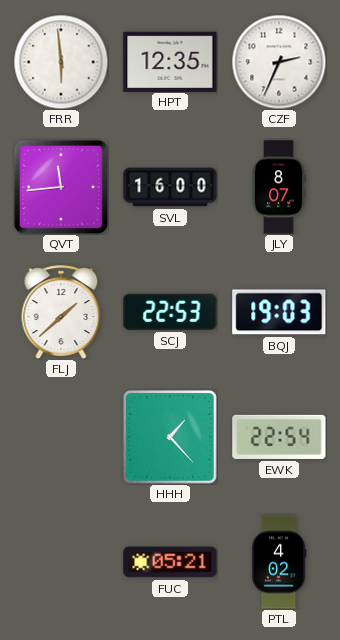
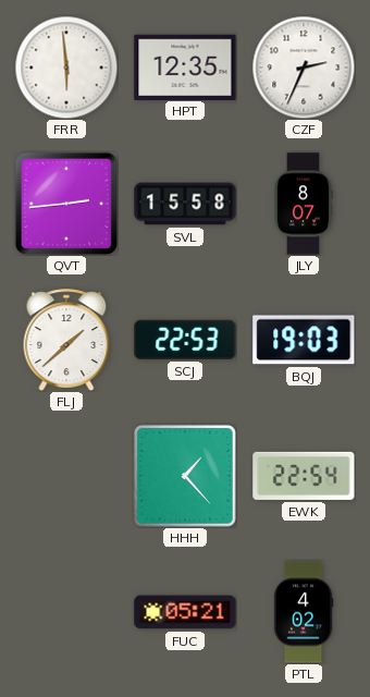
QVT: 11:44 -> 2:44
SVL: 16:00 -> 15:58
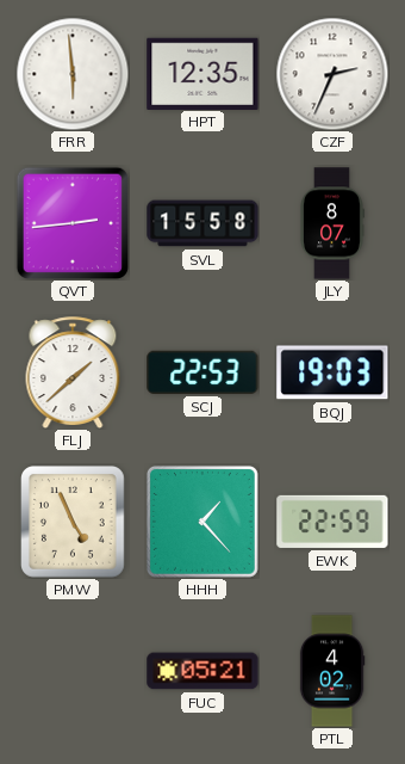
PMW: none -> 4:56
EWK: 22:54 -> 22:59
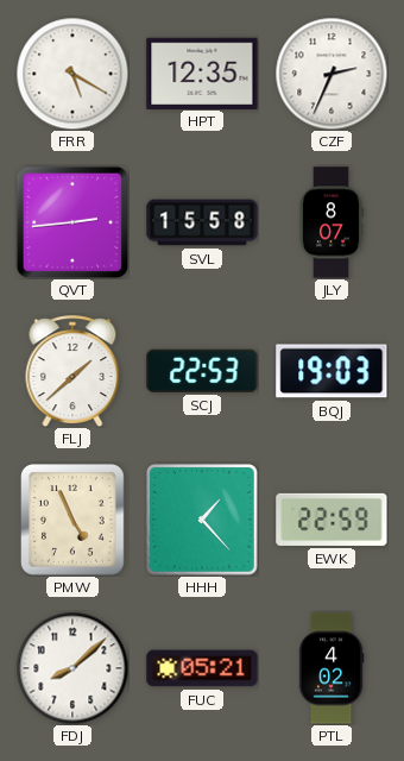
FRR: 5:59 -> 5:20
FDJ: none -> 8:08
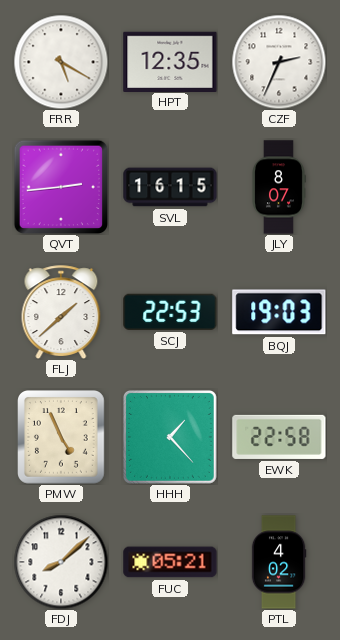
SVL: 15:58 -> 16:15
EWK: 22:59 -> 22:58
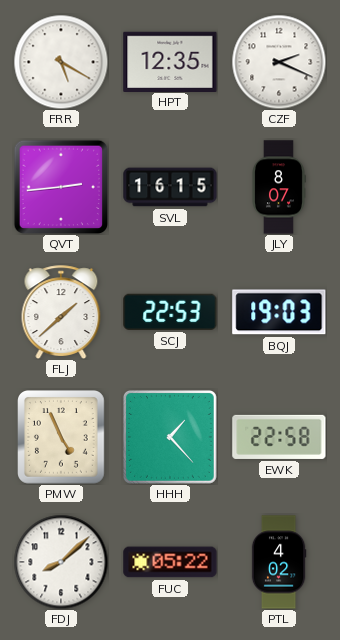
CZF: 2:34 -> 2:19
FUC: 05:21 -> 05:22
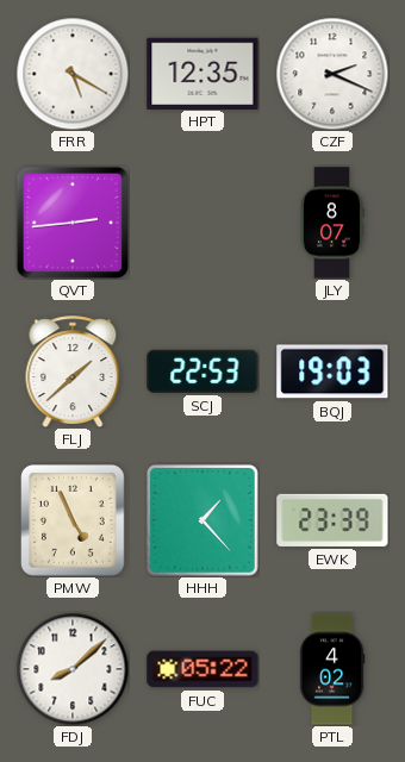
SVL: 16:15 -> none
EWK: 22:58 -> 23:39
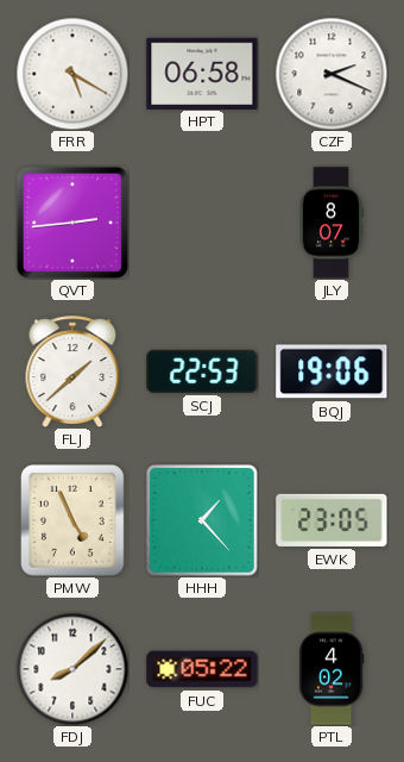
HPT: 12:35 -> 06:58
BQJ: 19:03 -> 19:06
EWK: 23:39 -> 23:05
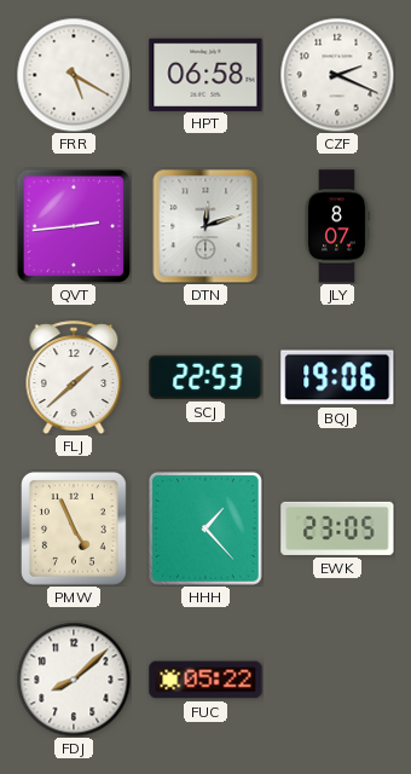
DTN: none -> 12:12
PTL: 4:02 -> none
